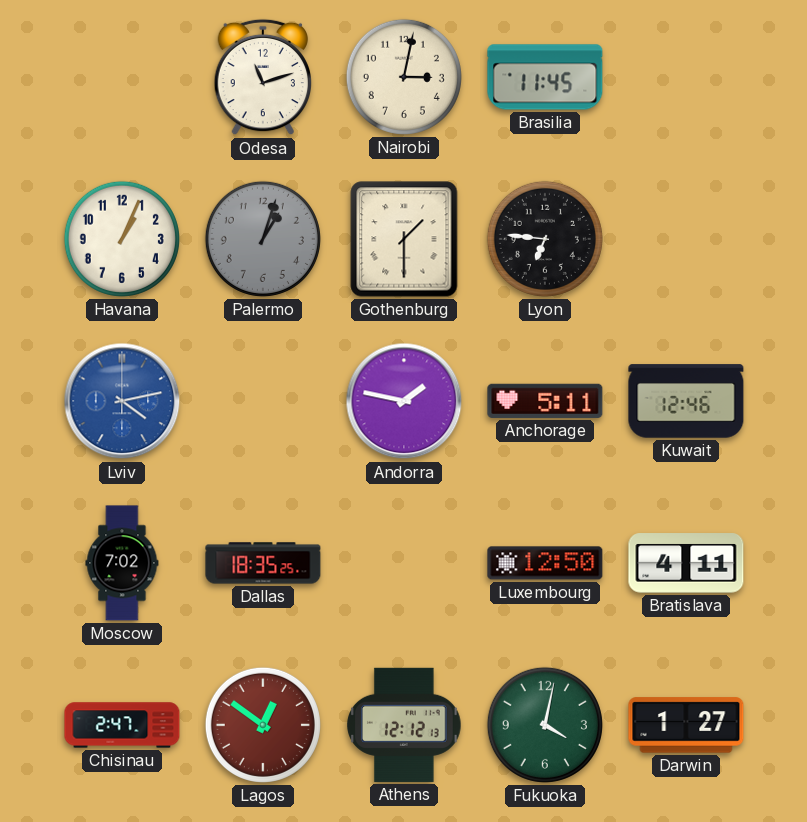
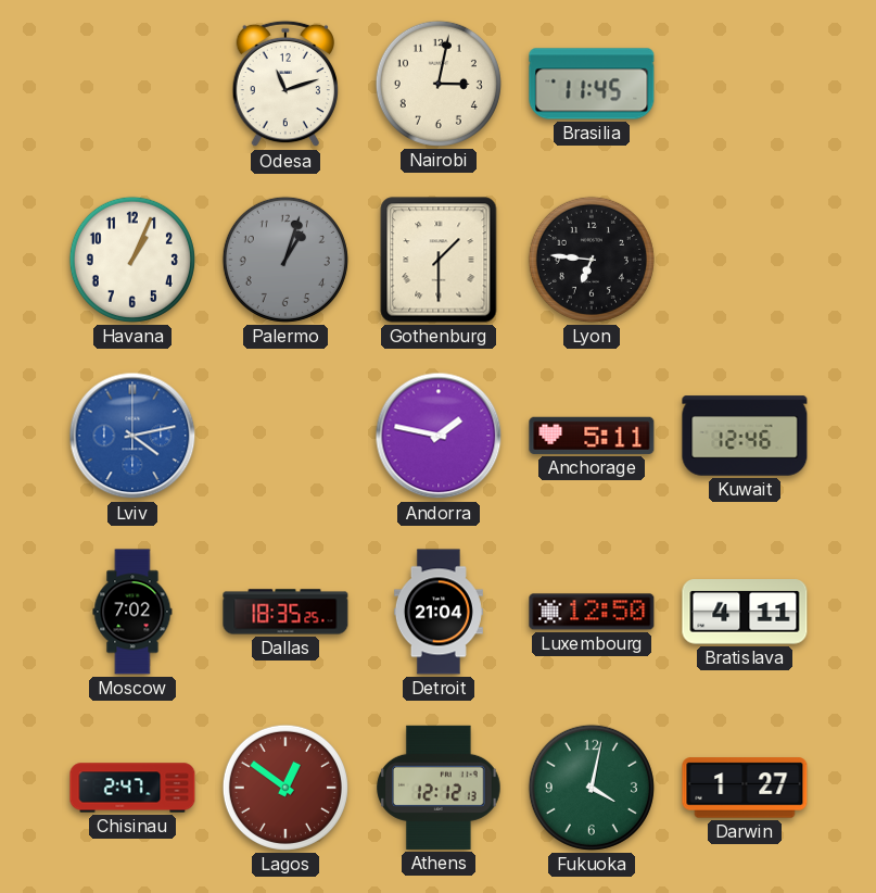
Detroit: none -> 21:04
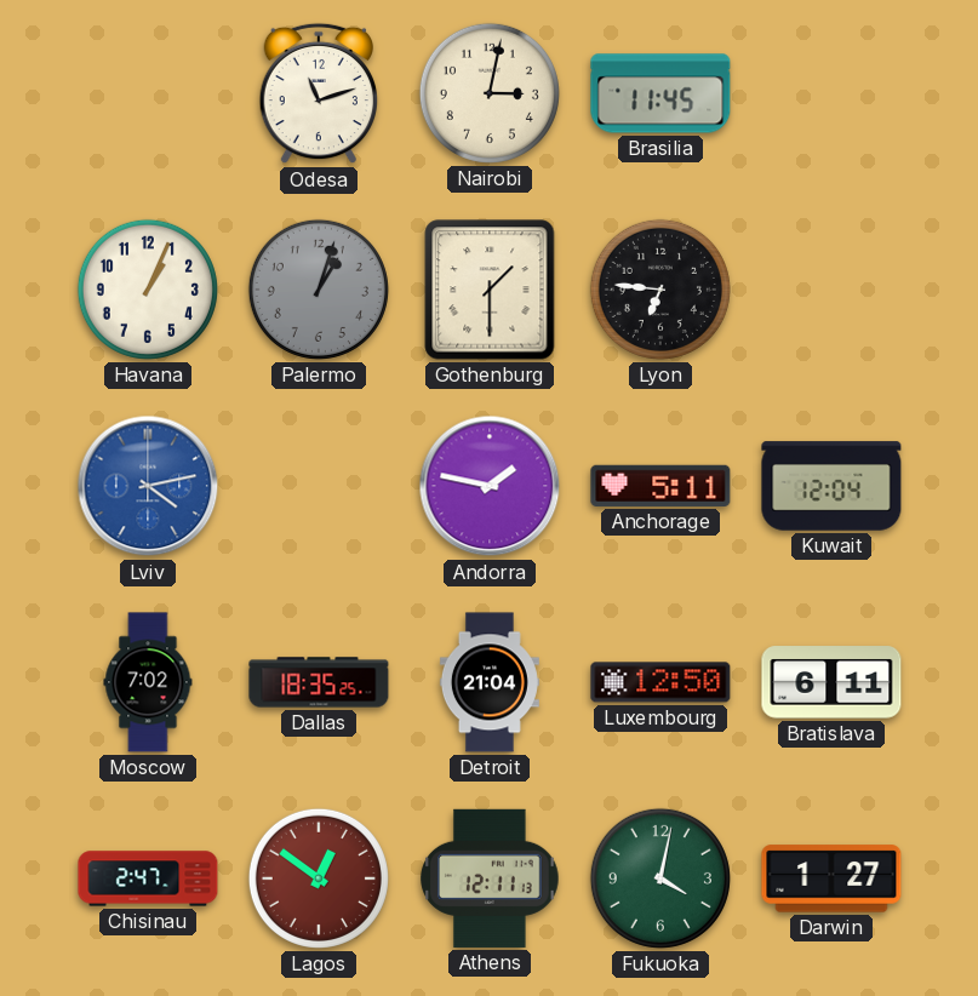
Kuwait: 12:46 -> 12:04
Bratislava: 4:11 -> 6:11
Athens: 12:12 -> 12:11
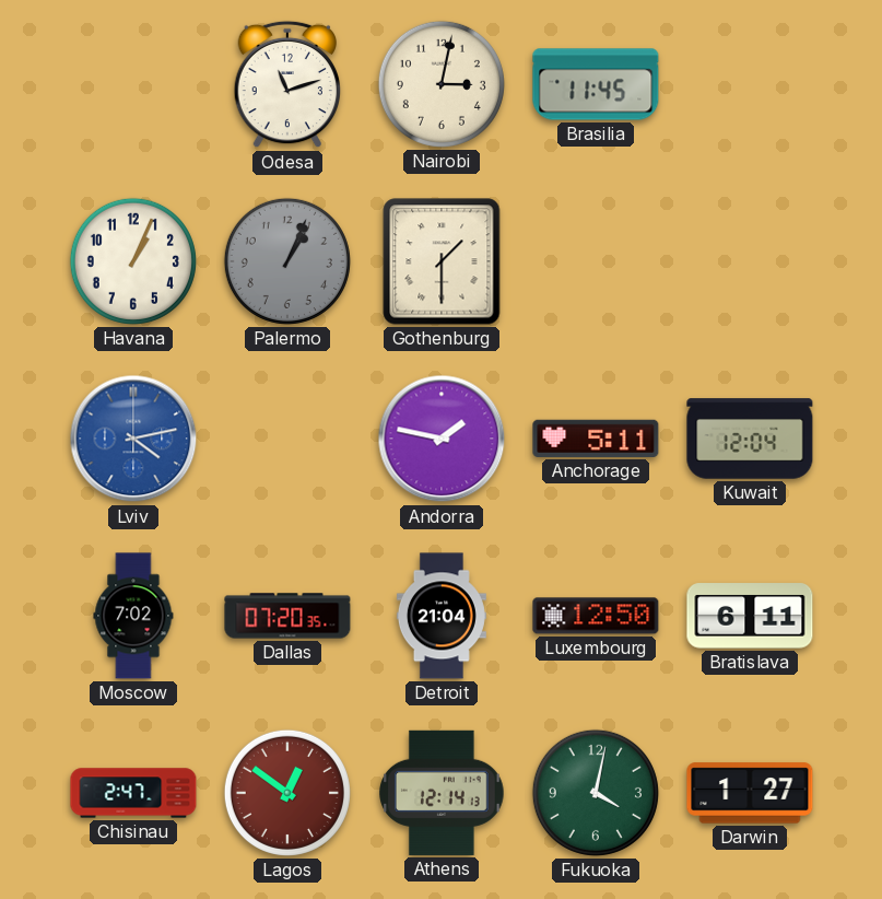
Palermo: 1:03 -> 1:04
Lyon: 6:46 -> none
Dallas: 18:35 -> 07:20
Athens: 12:11 -> 12:14
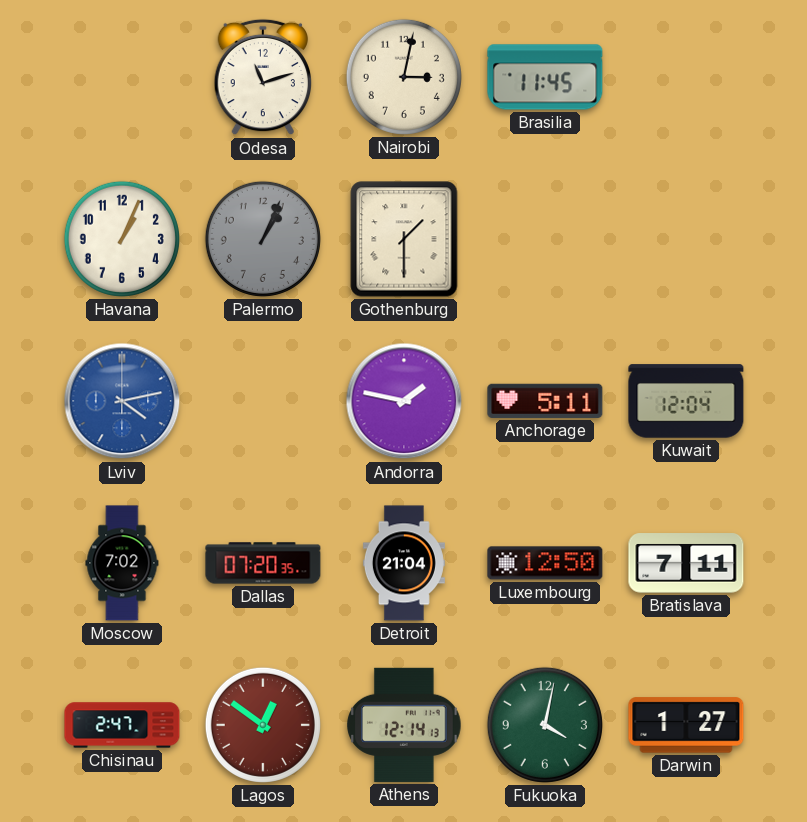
Bratislava: 6:11 -> 7:11
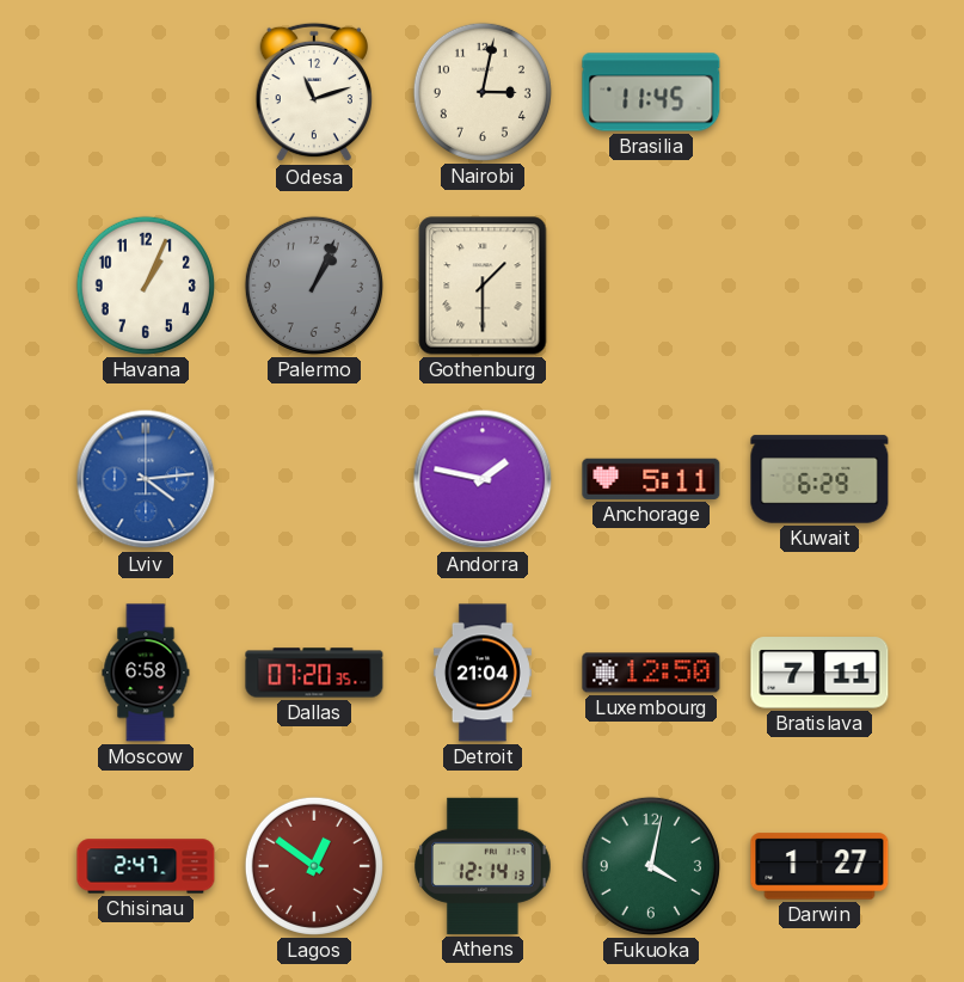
Lviv: 4:13 -> 4:14
Kuwait: 12:04 -> 6:29
Moscow: 7:02 -> 6:58
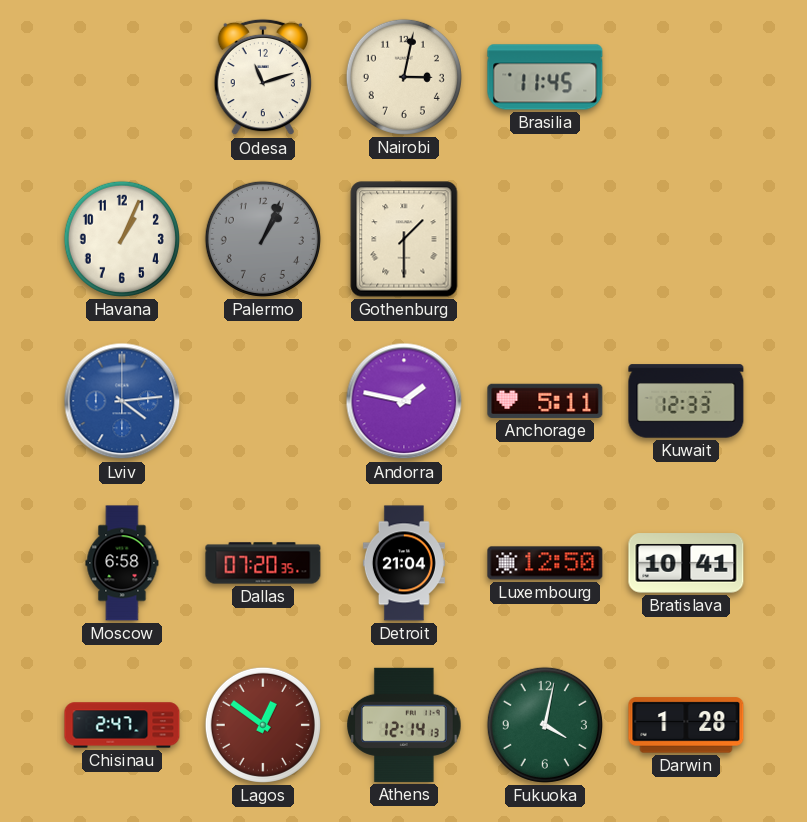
Kuwait: 6:29 -> 12:33
Bratislava: 7:11 -> 10:41
Darwin: 1:27 -> 1:28
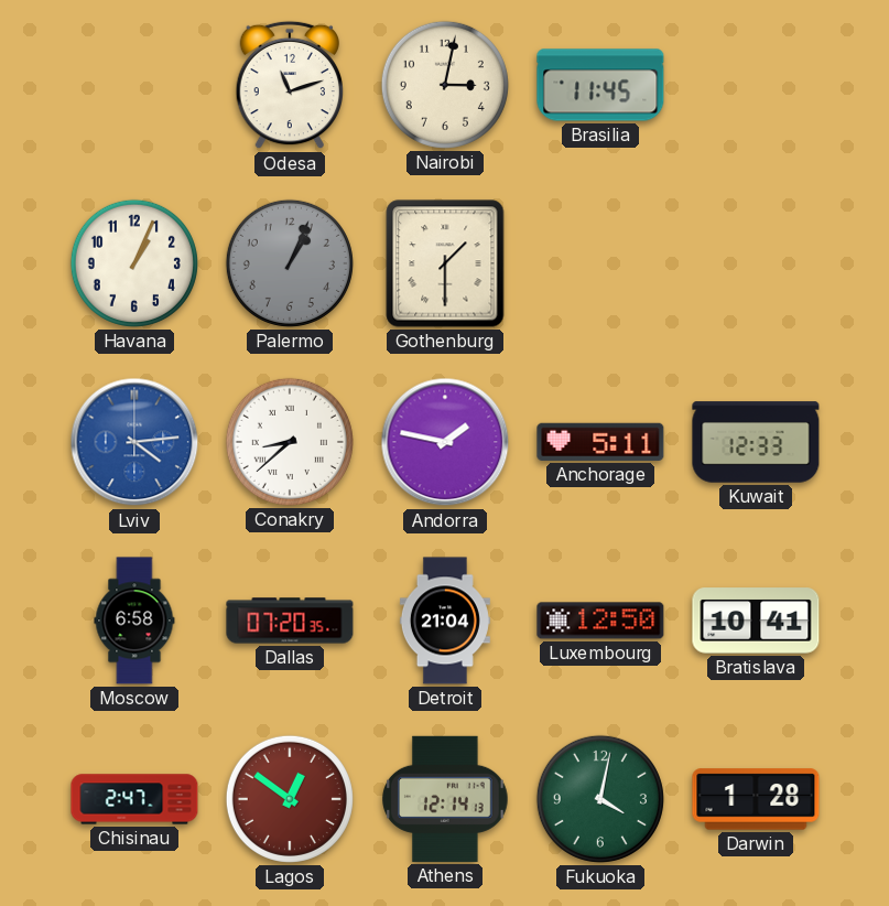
Conakry: none -> 8:38
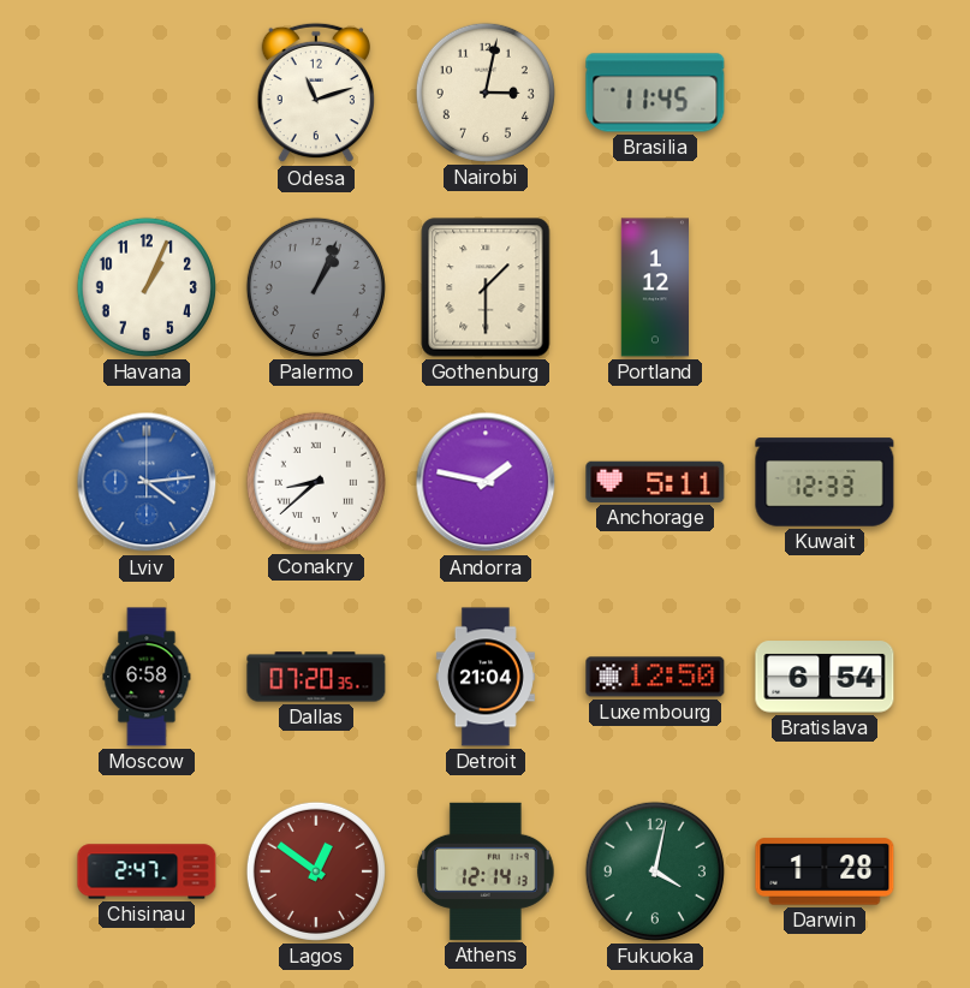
Portland: none -> 1:12
Bratislava: 10:41 -> 6:54
